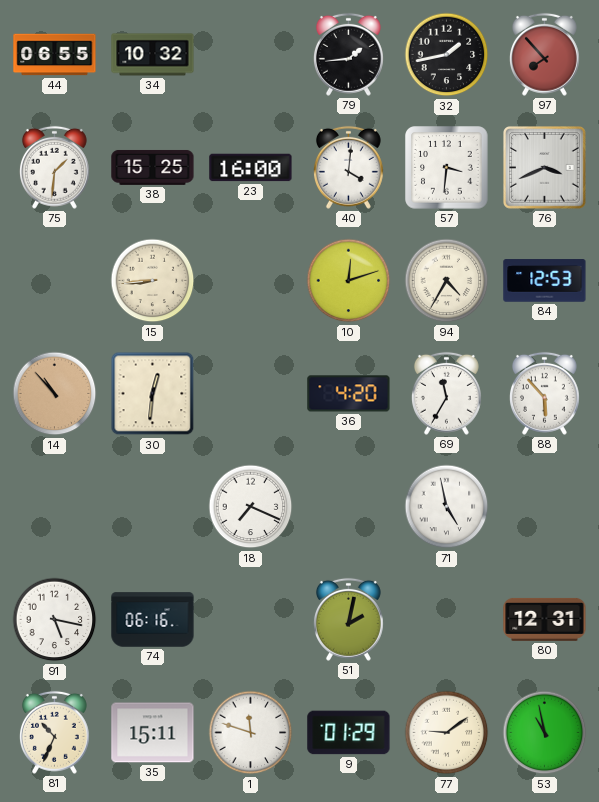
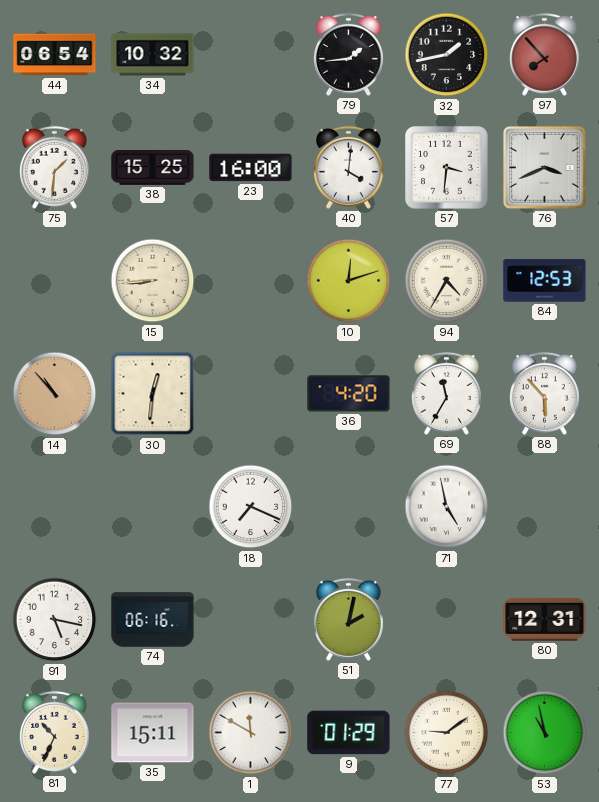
44: 06:55 -> 06:54
1: 11:48 -> 11:50
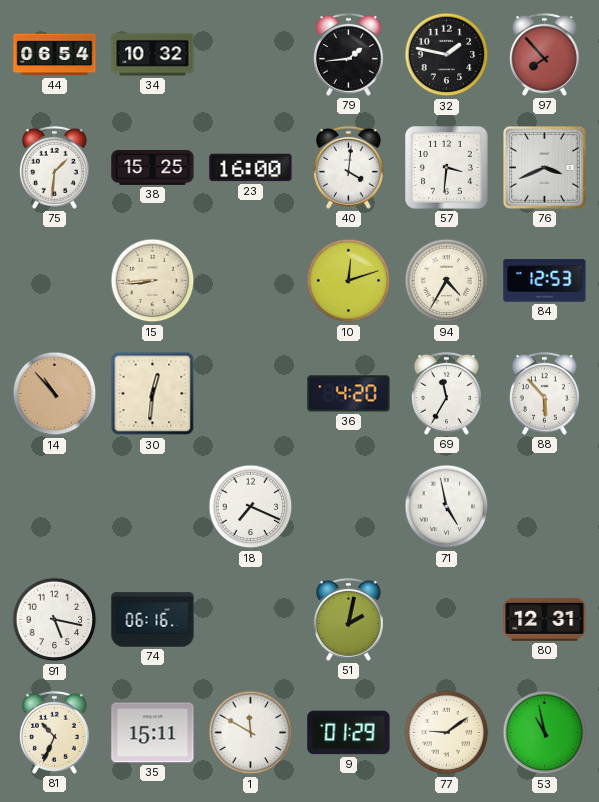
32: 1:43 -> 1:47
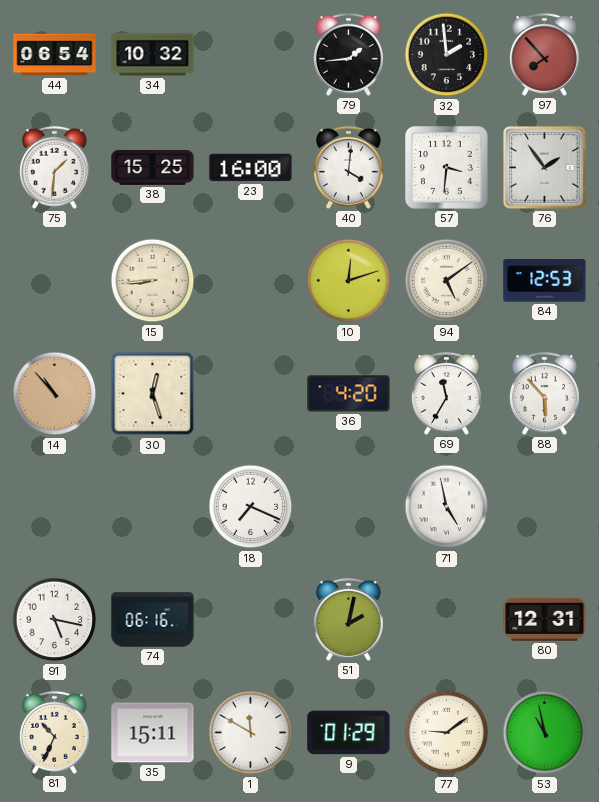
32: 1:47 -> 1:59
76: 3:41 -> 1:54
94: 4:35 -> 5:09
30: 12:31 -> 12:27
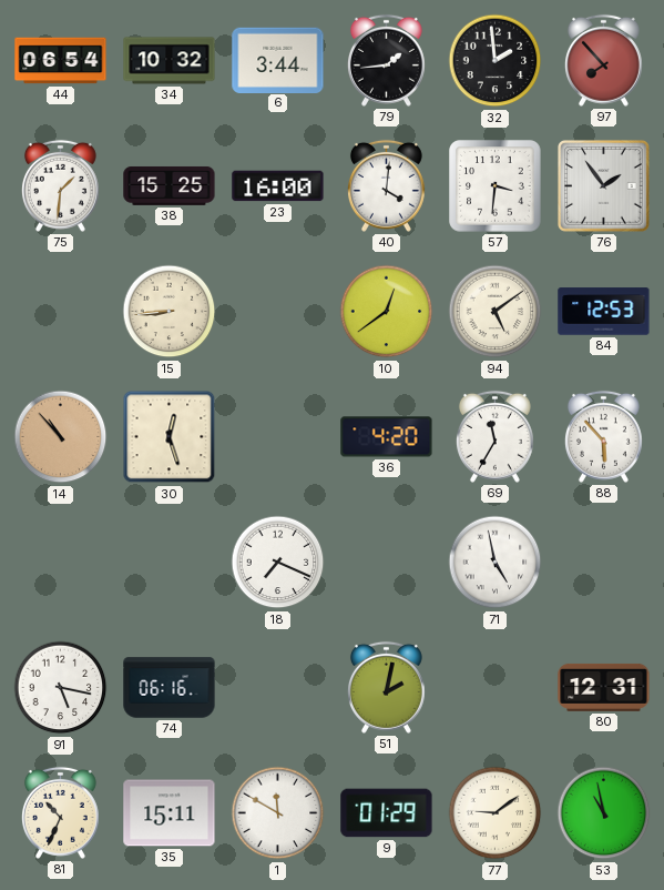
6: none -> 3:44
10: 12:12 -> 12:39
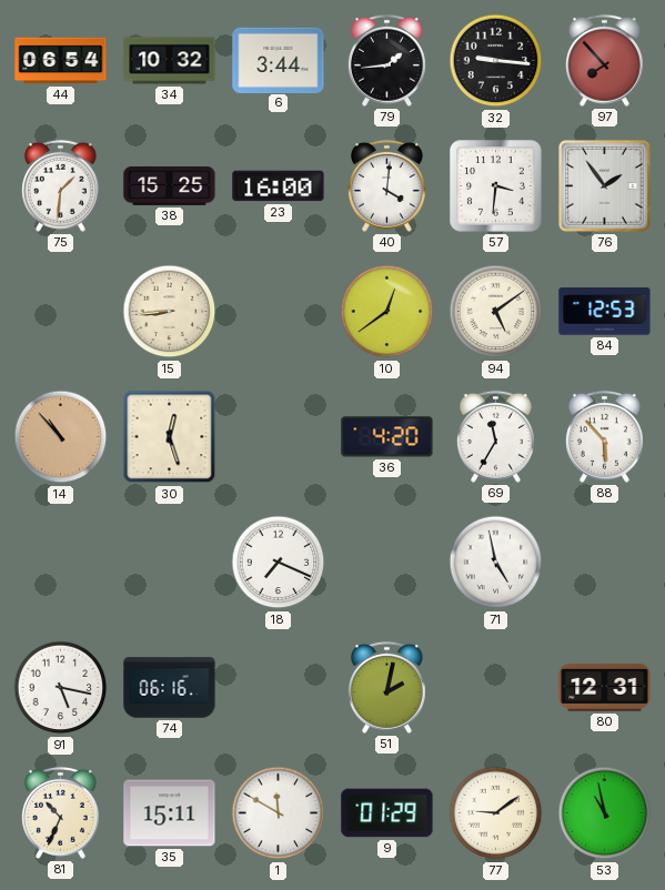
32: 1:59 -> 9:16
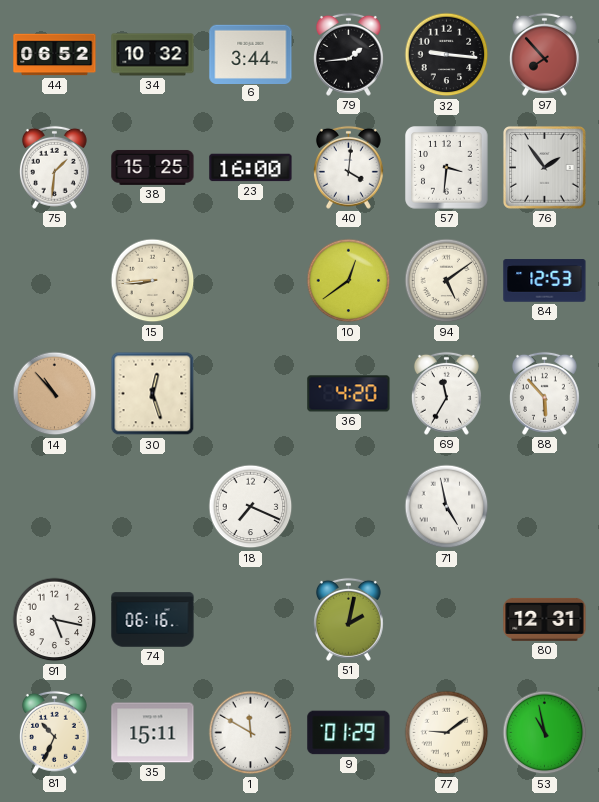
44: 06:54 -> 06:52
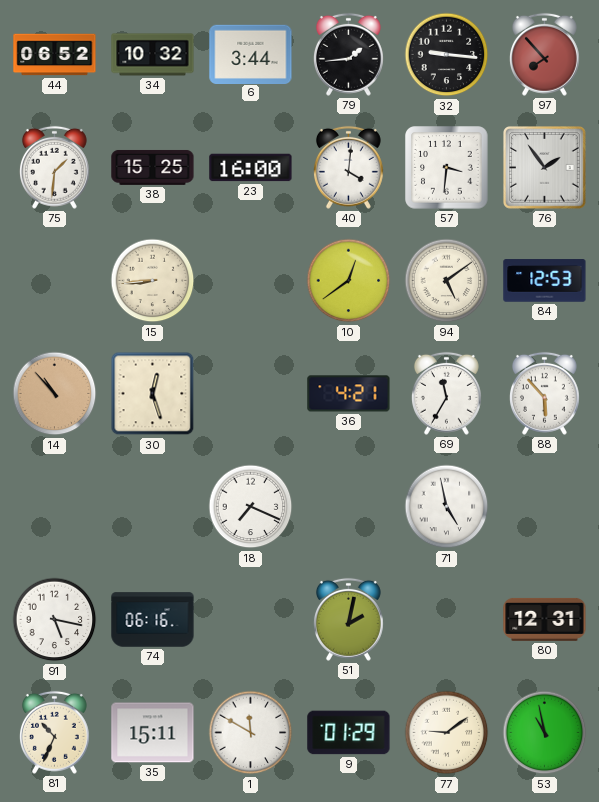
36: 4:20 -> 4:21
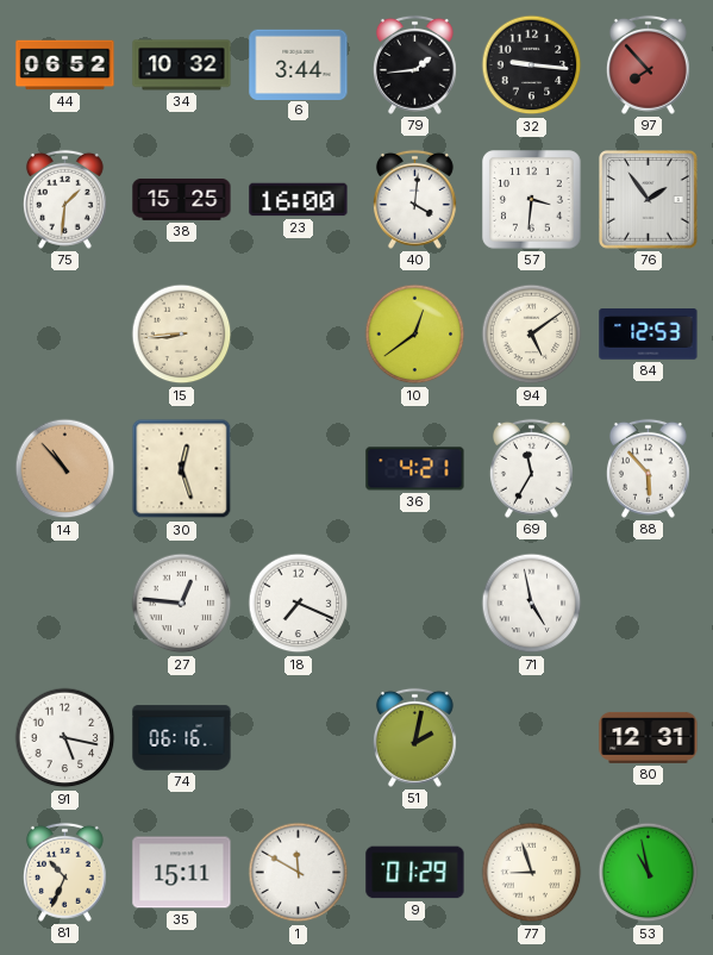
27: none -> 12:46
77: 9:09 -> 8:57
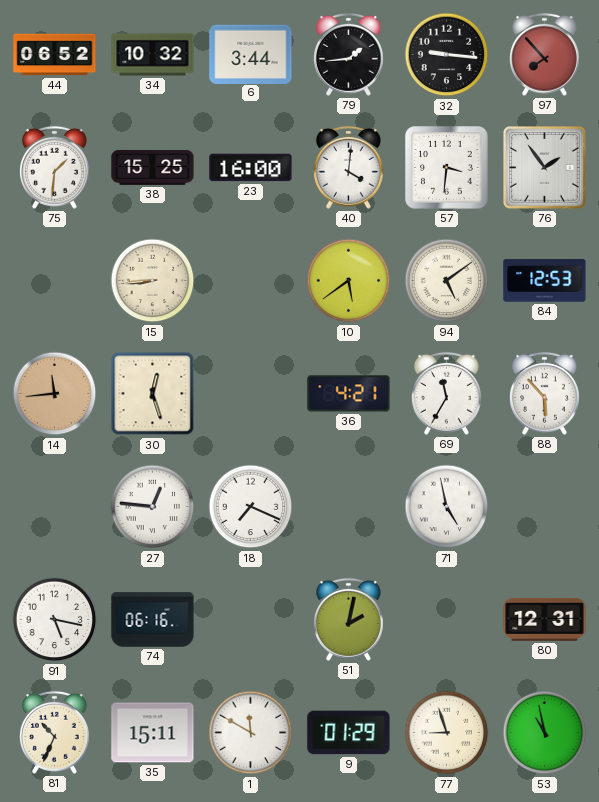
10: 12:39 -> 5:39
14: 10:53 -> 11:44
